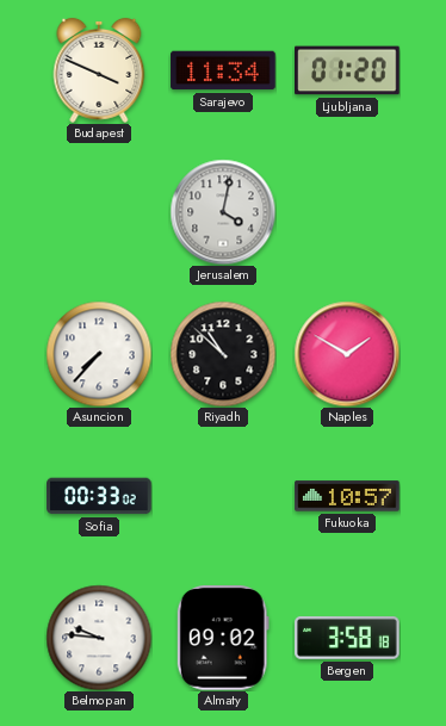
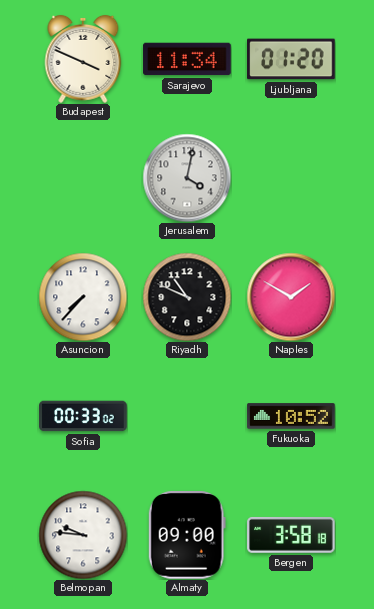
Riyadh: 10:52 -> 10:49
Fukuoka: 10:57 -> 10:52
Almaty: 09:02 -> 09:00
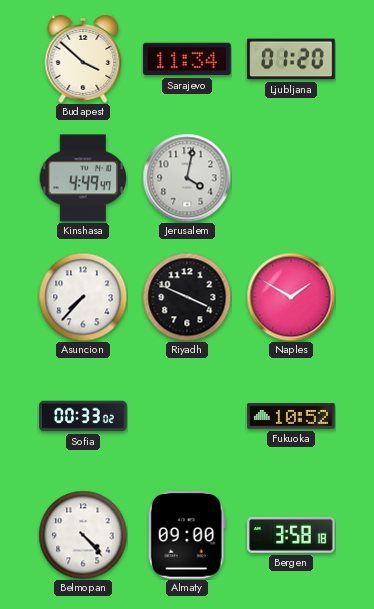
Budapest: 3:49 -> 3:52
Kinshasa: none -> 4:49
Riyadh: 10:49 -> 3:49
Belmopan: 9:46 -> 4:23
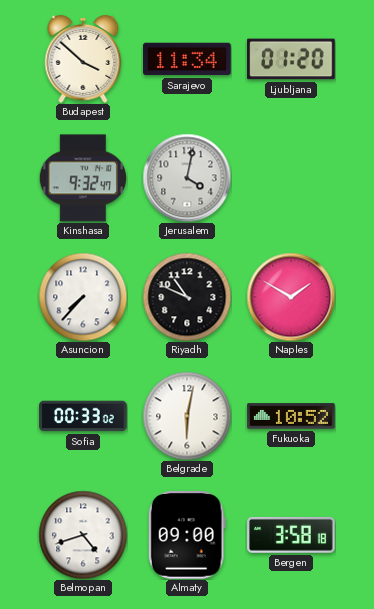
Kinshasa: 4:49 -> 9:32
Riyadh: 3:49 -> 10:49
Belgrade: none -> 6:02
Belmopan: 4:23 -> 4:42
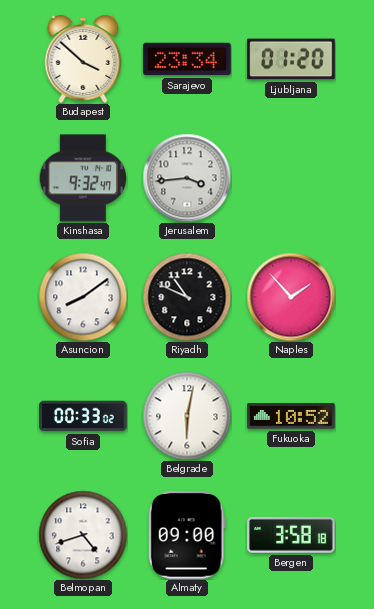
Sarajevo: 11:34 -> 23:34
Jerusalem: 4:02 -> 3:44
Asuncion: 7:37 -> 8:09
Naples: 1:50 -> 1:53
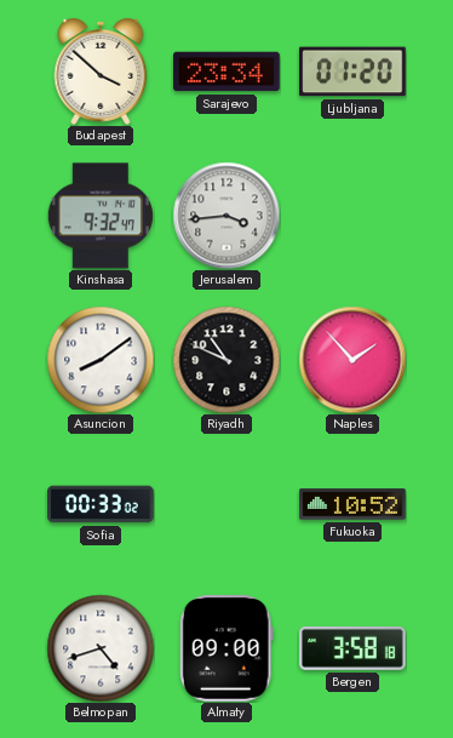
Belgrade: 6:02 -> none
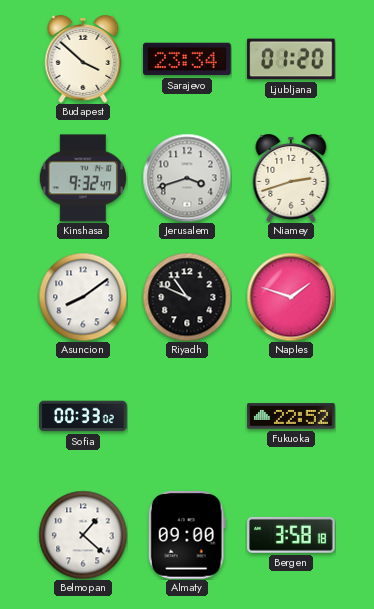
Jerusalem: 3:44 -> 3:42
Niamey: none -> 2:42
Naples: 1:53 -> 1:48
Fukuoka: 10:52 -> 22:52
Belmopan: 4:42 -> 1:22
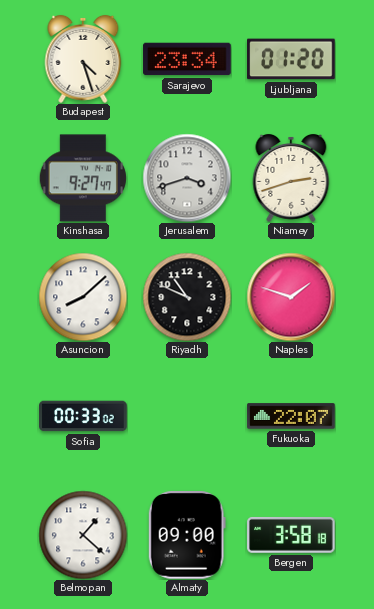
Budapest: 3:52 -> 4:27
Kinshasa: 9:32 -> 9:27
Asuncion: 8:09 -> 8:08
Fukuoka: 22:52 -> 22:07
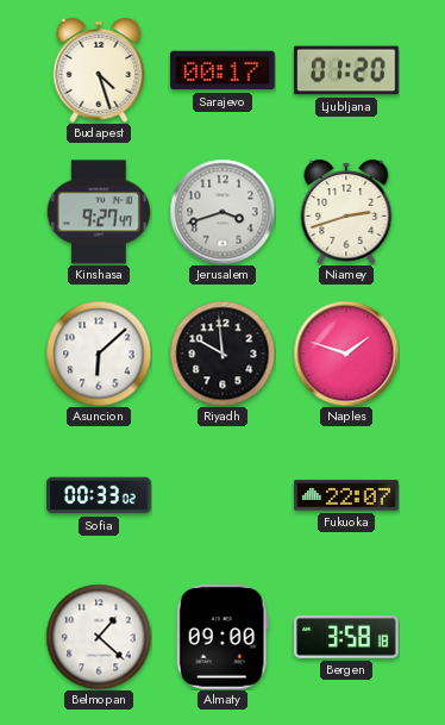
Sarajevo: 23:34 -> 00:17
Asuncion: 8:08 -> 6:08
Riyadh: 10:49 -> 9:59
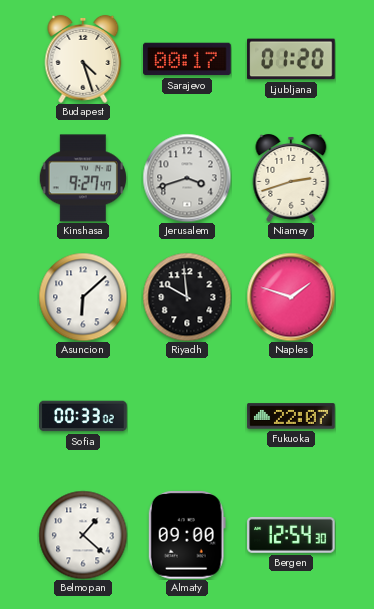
Bergen: 3:58 -> 12:54
